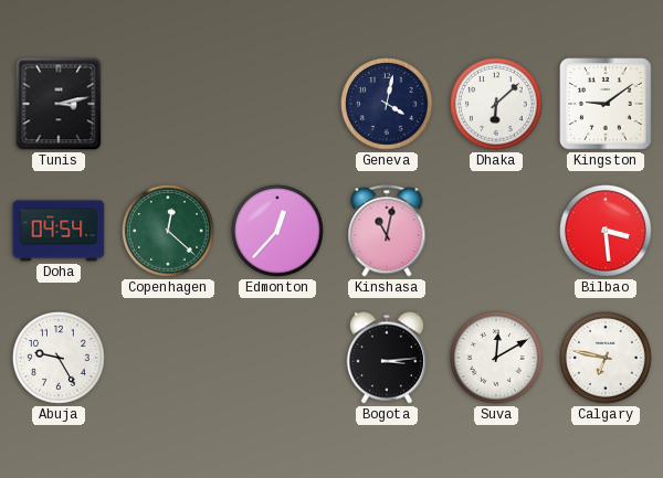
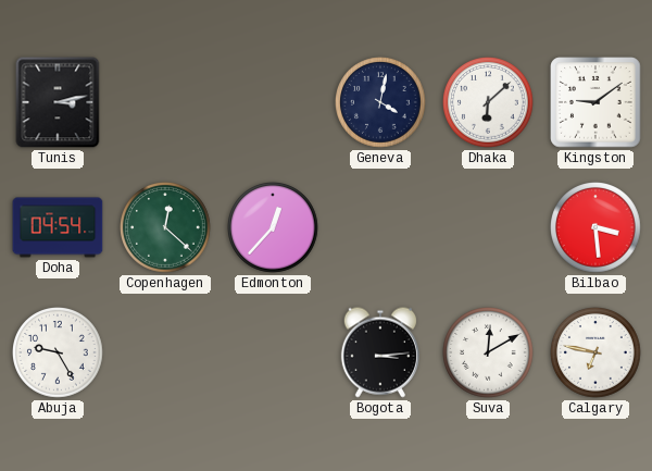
Kinshasa: 11:02 -> none
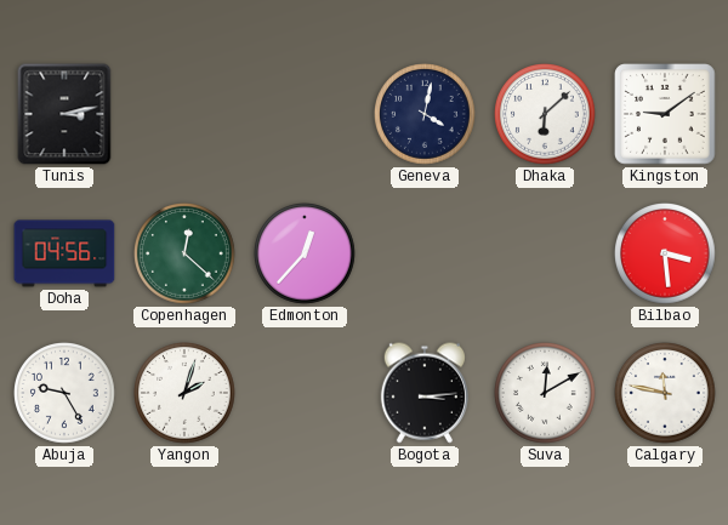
Doha: 04:54 -> 04:56
Yangon: none -> 2:03
Calgary: 6:47 -> 11:47
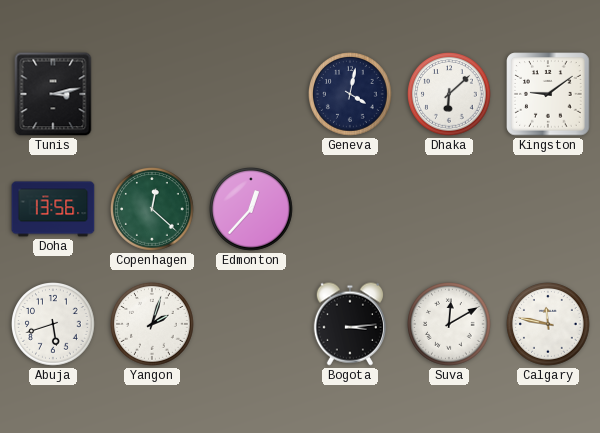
Doha: 04:56 -> 13:56
Bilbao: 3:29 -> none
Abuja: 9:25 -> 5:42
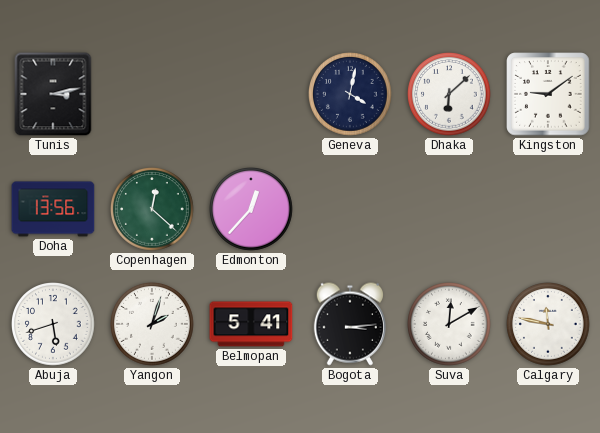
Belmopan: none -> 5:41
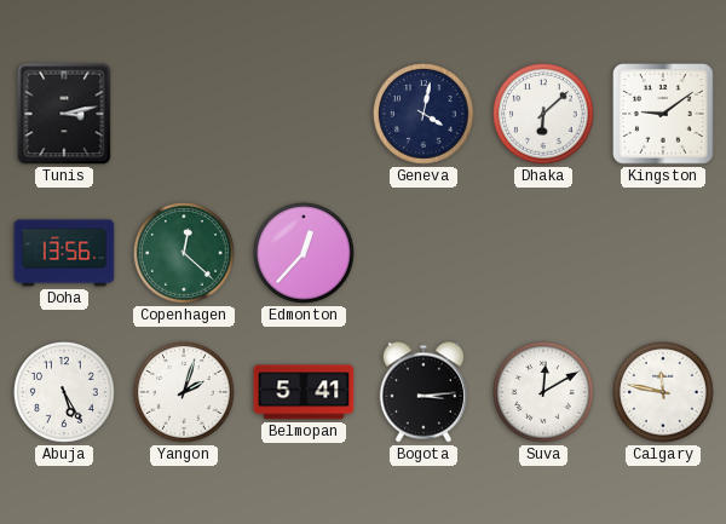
Abuja: 5:42 -> 5:25
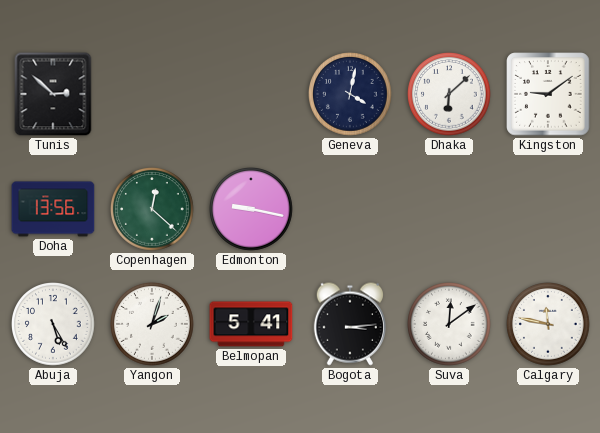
Tunis: 3:13 -> 2:52
Edmonton: 12:37 -> 9:17
Suva: 12:10 -> 12:09
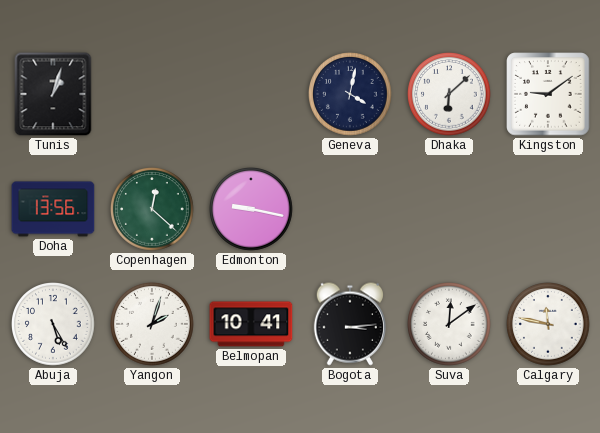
Tunis: 2:52 -> 1:03
Belmopan: 5:41 -> 10:41
